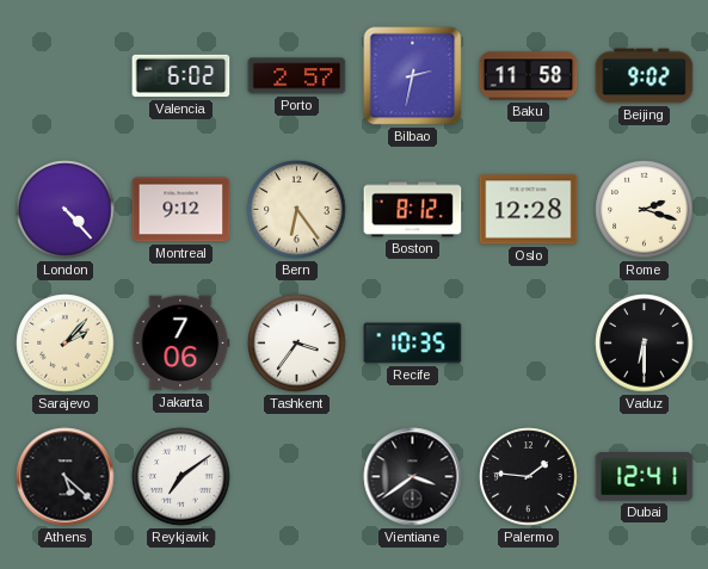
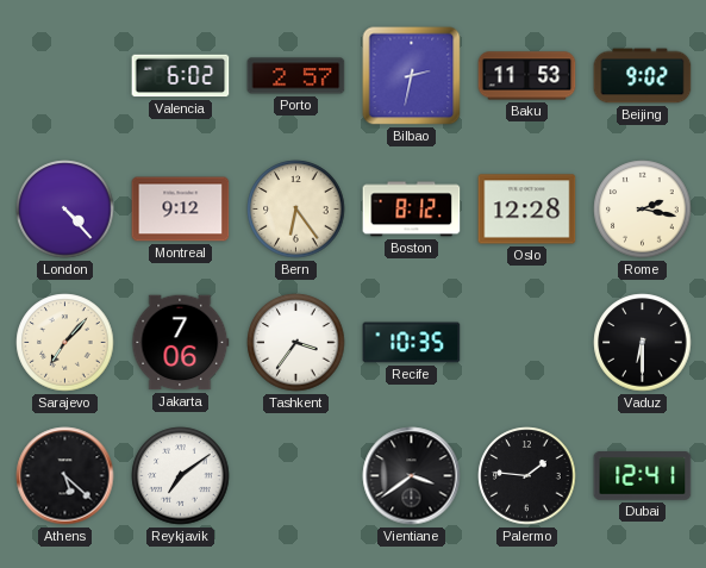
Baku: 11:58 -> 11:53
Rome: 2:18 -> 2:17
Sarajevo: 2:07 -> 7:07
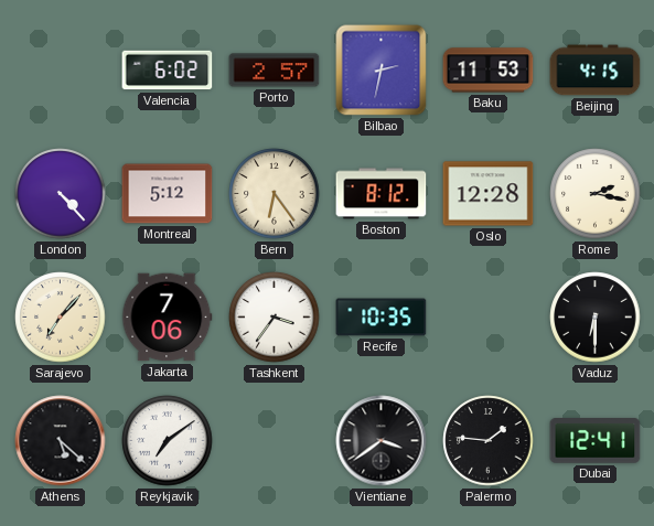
Beijing: 9:02 -> 4:15
Montreal: 9:12 -> 5:12
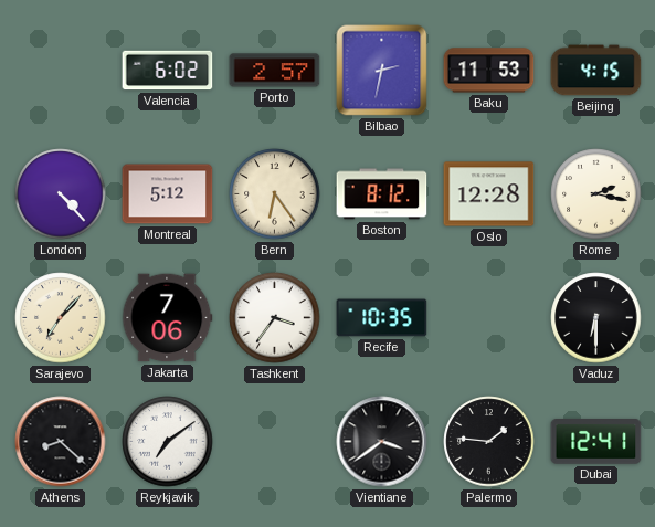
Athens: 5:22 -> 8:22
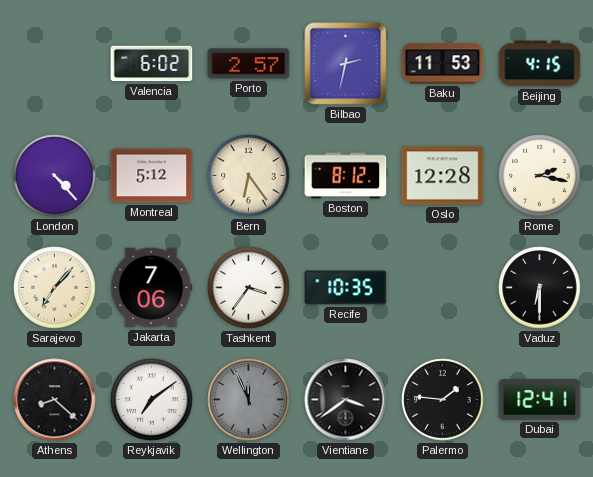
Wellington: none -> 11:56
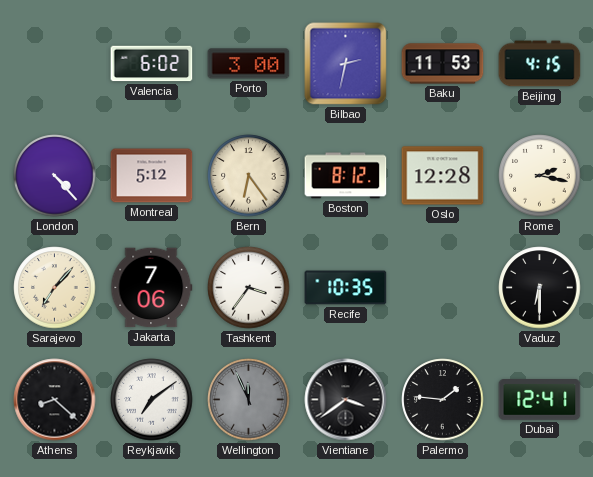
Porto: 2:57 -> 3:00
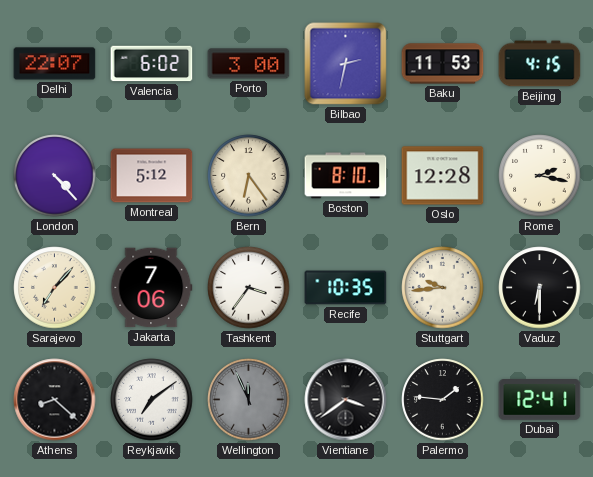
Delhi: none -> 22:07
Boston: 8:12 -> 8:10
Stuttgart: none -> 9:44
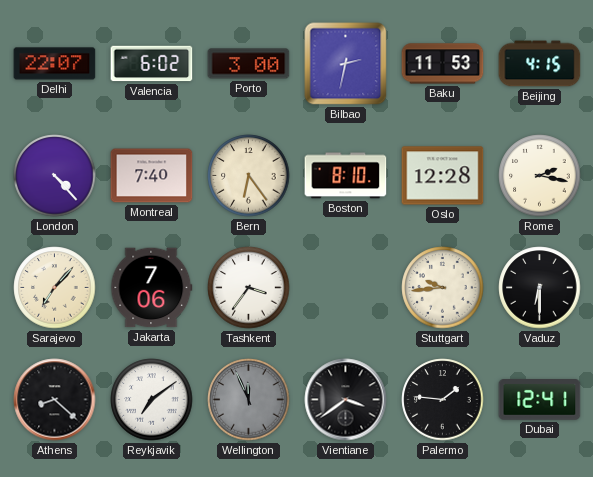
Montreal: 5:12 -> 7:40
Recife: 10:35 -> none
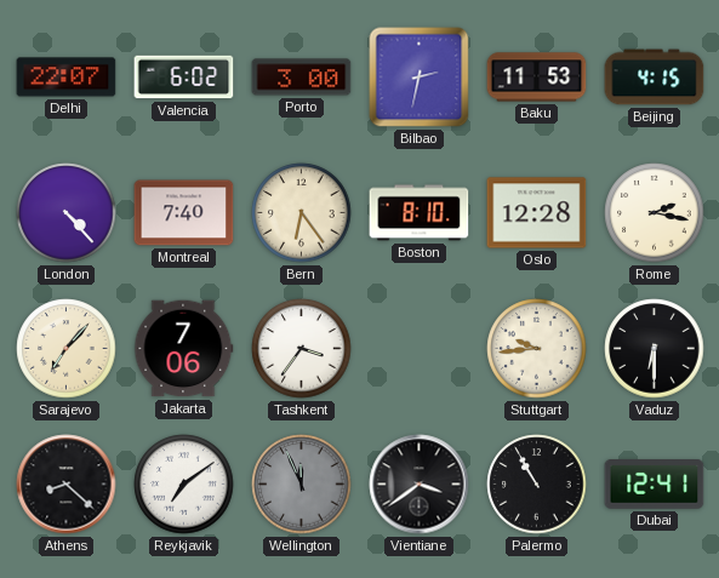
Palermo: 1:46 -> 10:55
